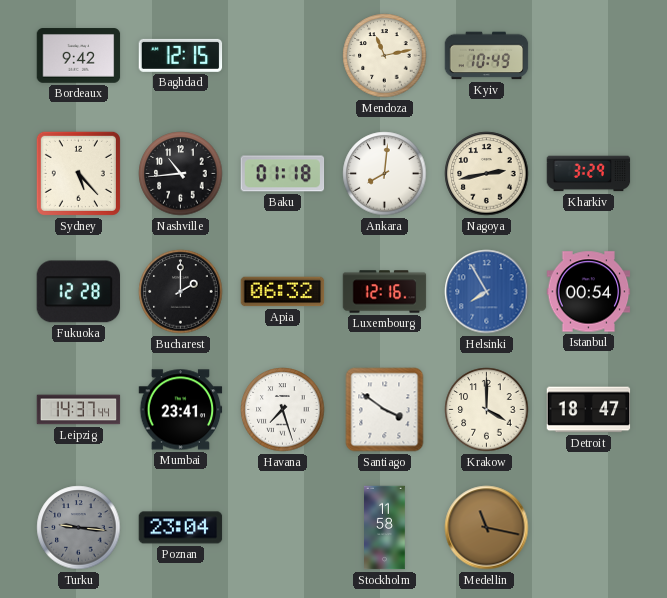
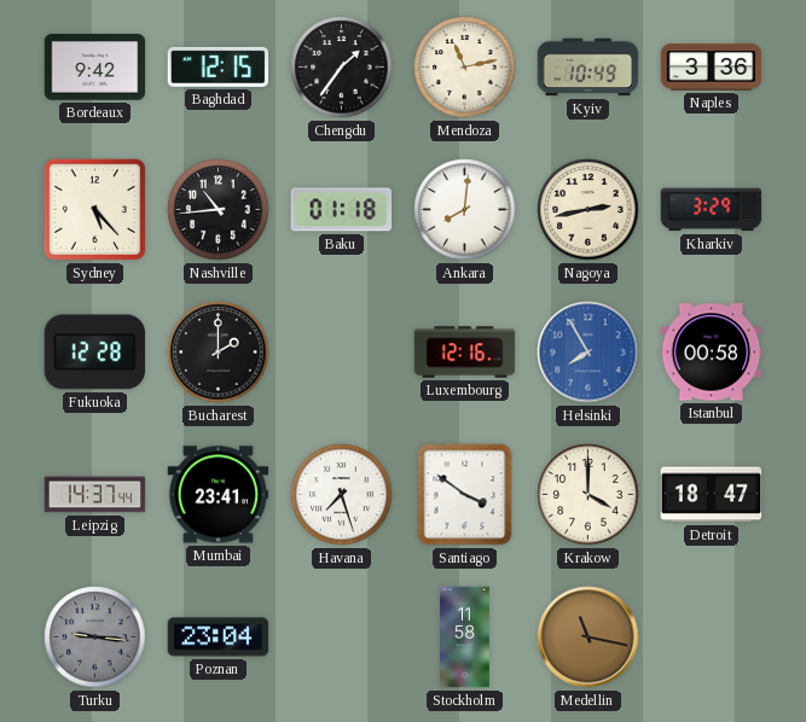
Chengdu: none -> 1:36
Naples: none -> 3:36
Apia: 06:32 -> none
Istanbul: 00:54 -> 00:58
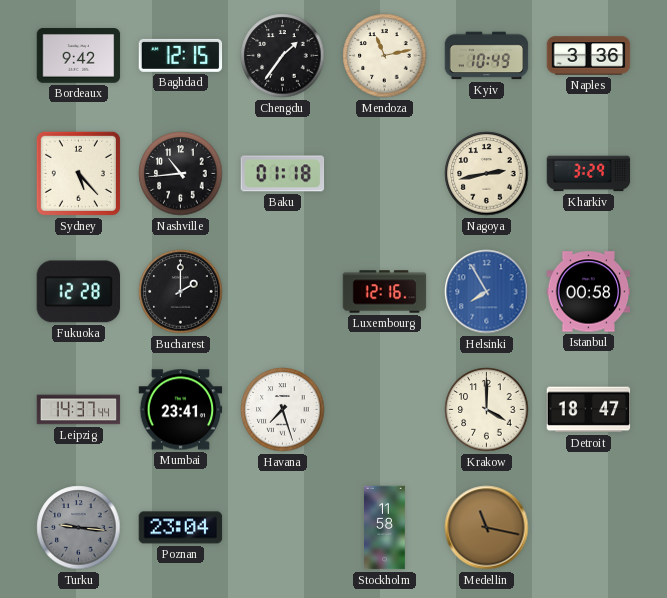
Ankara: 8:01 -> none
Santiago: 3:51 -> none
